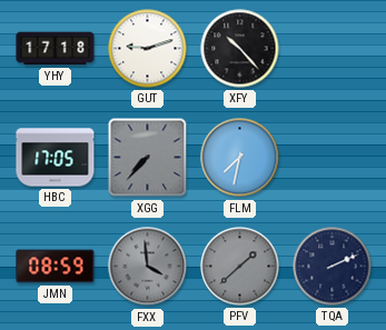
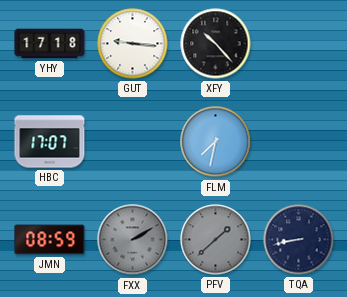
GUT: 9:12 -> 9:16
HBC: 17:05 -> 17:07
XGG: 7:37 -> none
FXX: 3:59 -> 2:10
TQA: 2:11 -> 8:43
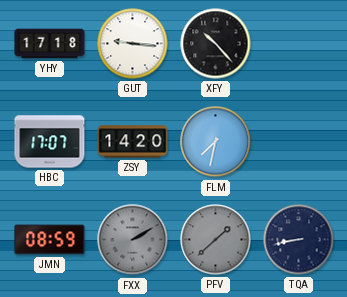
ZSY: none -> 14:20
